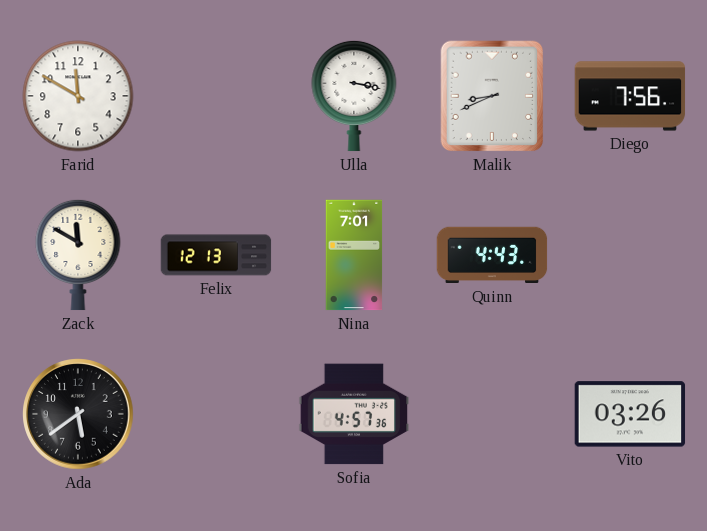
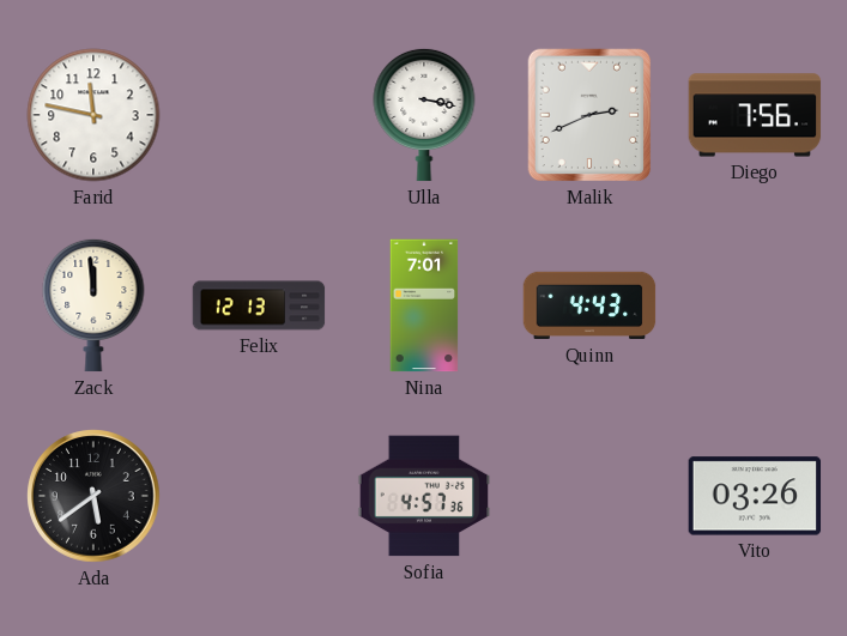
Farid: 11:50 -> 11:47
Malik: 8:41 -> 2:41
Zack: 11:50 -> 11:59
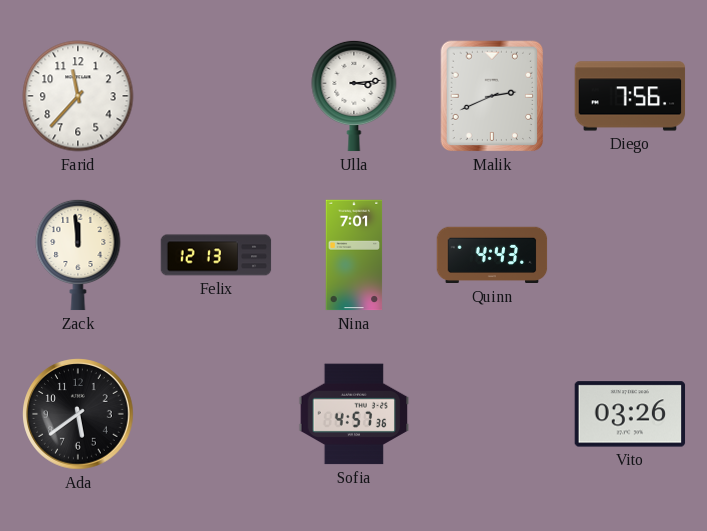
Farid: 11:47 -> 11:37
Ulla: 3:17 -> 3:14
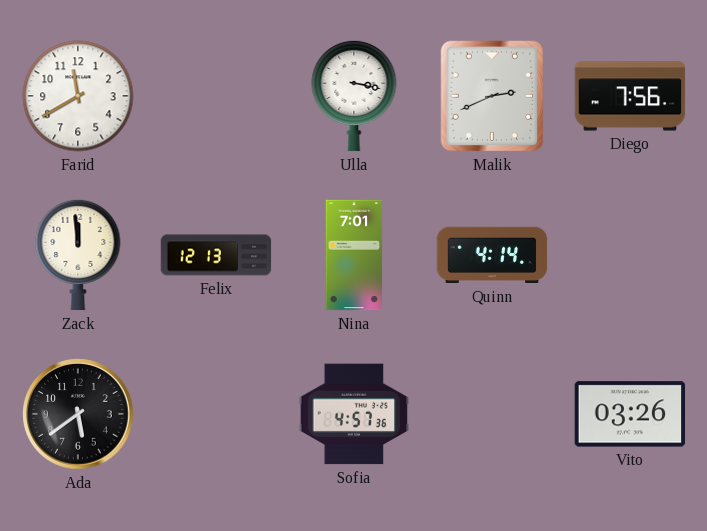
Farid: 11:37 -> 11:40
Ulla: 3:14 -> 3:17
Quinn: 4:43 -> 4:14
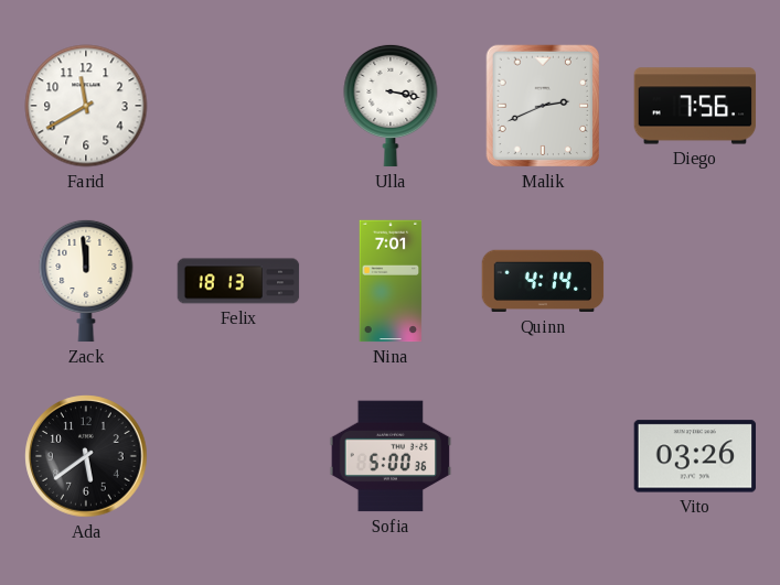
Felix: 12:13 -> 18:13
Sofia: 4:57 -> 5:00
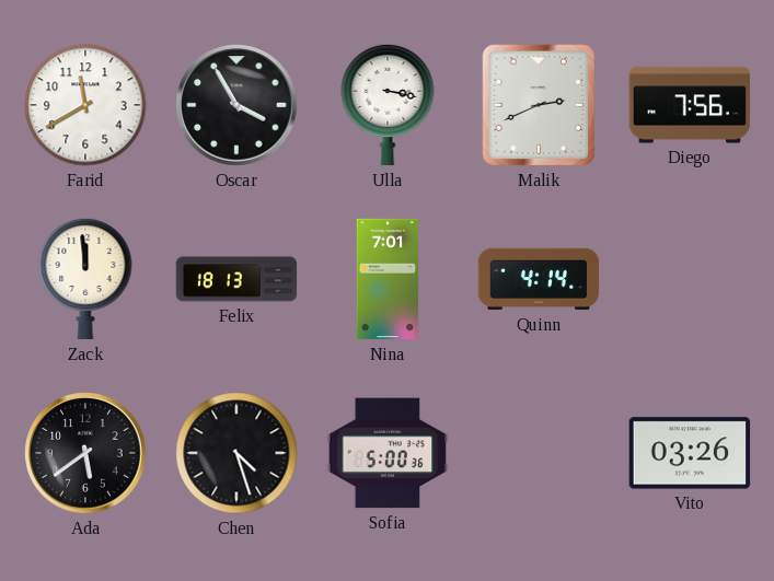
Oscar: none -> 3:55
Chen: none -> 4:27
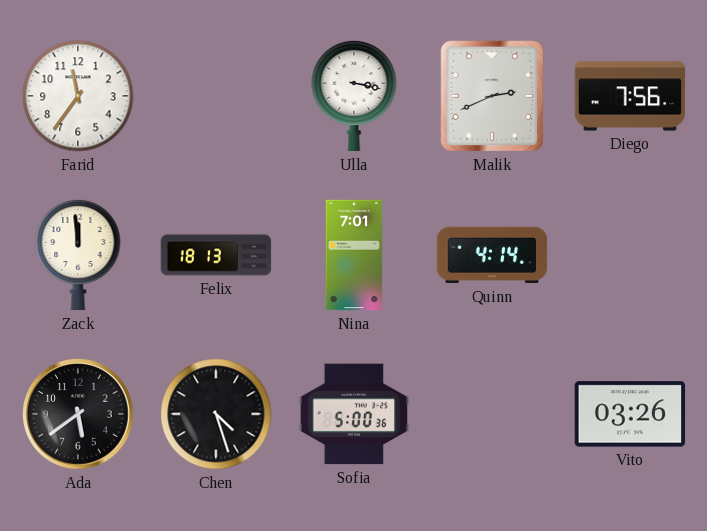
Farid: 11:40 -> 11:36
Oscar: 3:55 -> none
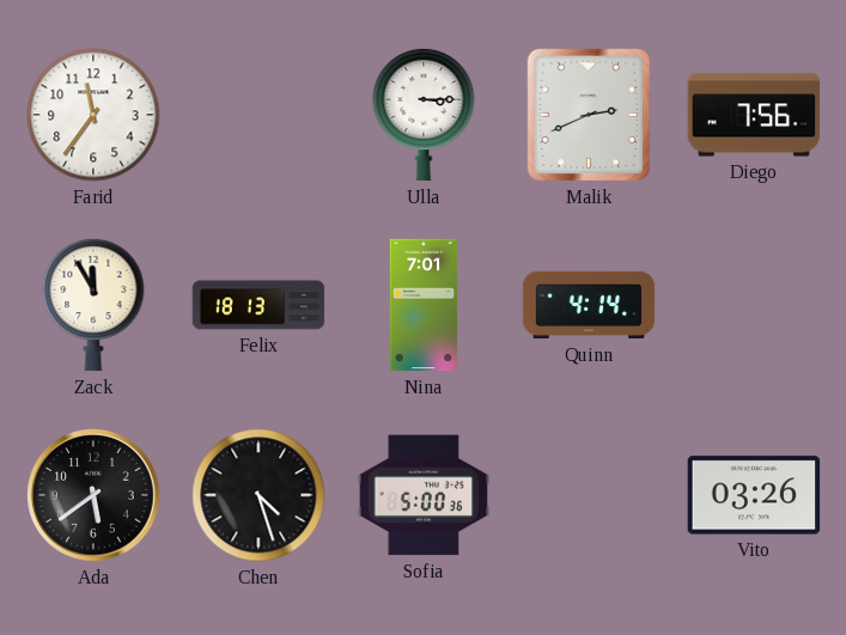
Ulla: 3:17 -> 3:15
Zack: 11:59 -> 11:55
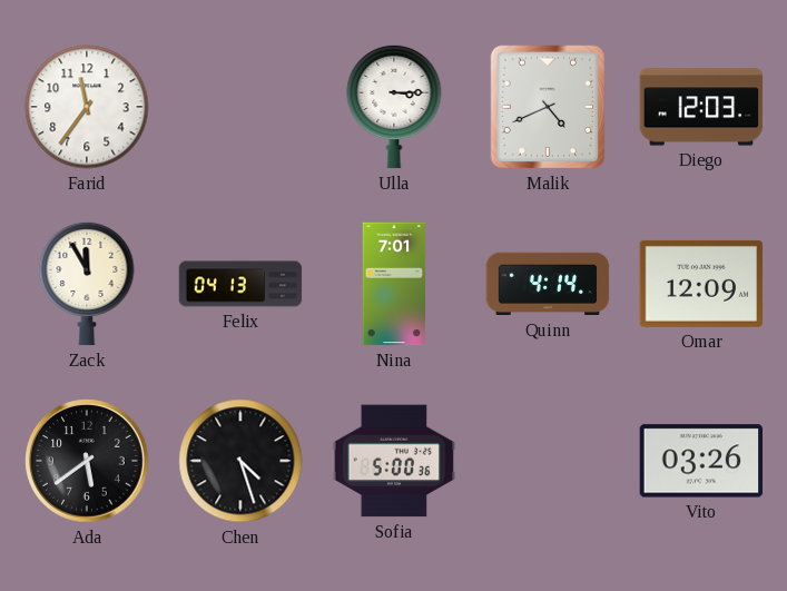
Malik: 2:41 -> 4:41
Diego: 7:56 -> 12:03
Felix: 18:13 -> 04:13
Omar: none -> 12:09
